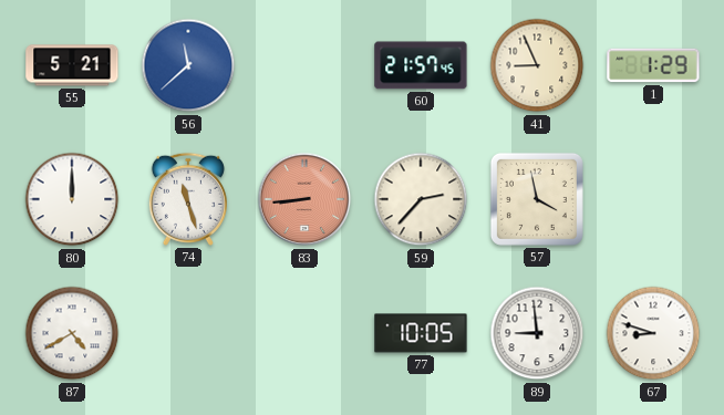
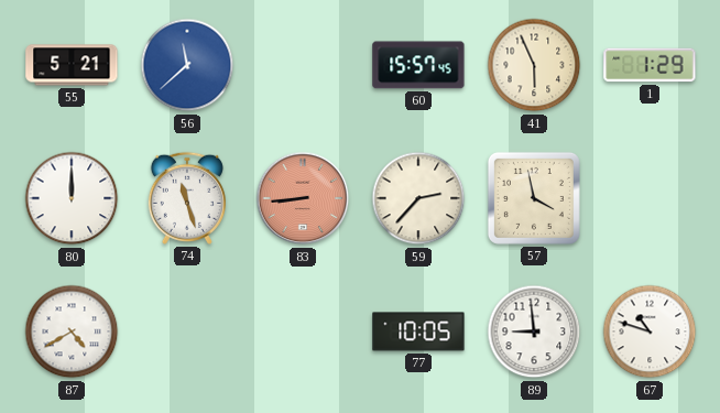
60: 21:57 -> 15:57
41: 8:56 -> 5:56
67: 8:48 -> 10:48
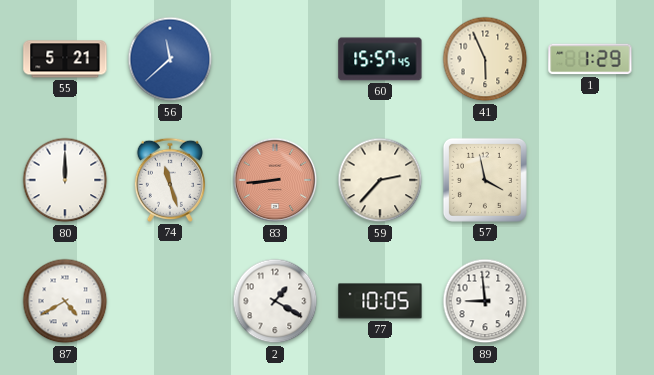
2: none -> 1:20
67: 10:48 -> none
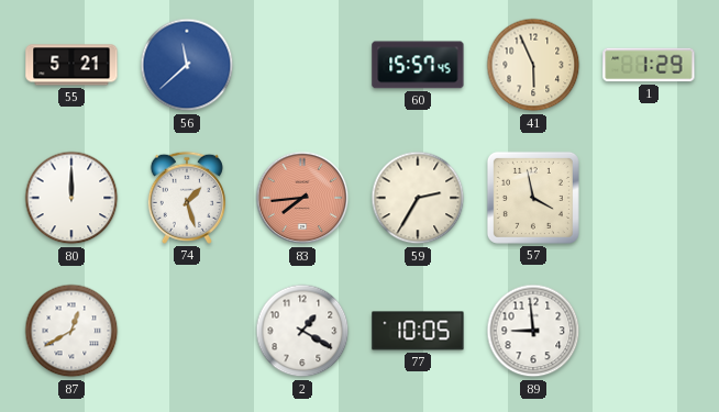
74: 11:27 -> 1:27
83: 8:44 -> 7:44
59: 2:37 -> 2:35
87: 4:40 -> 12:40
